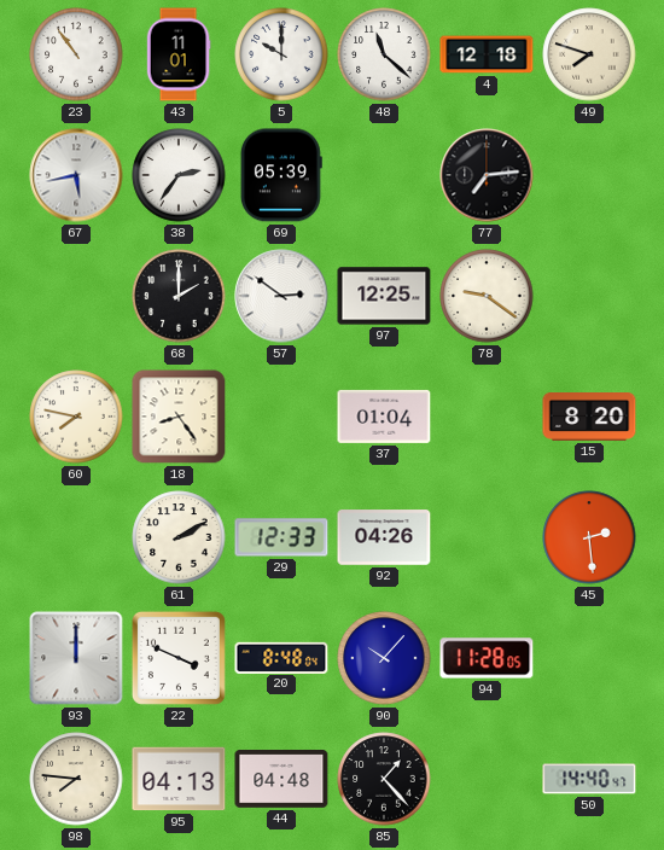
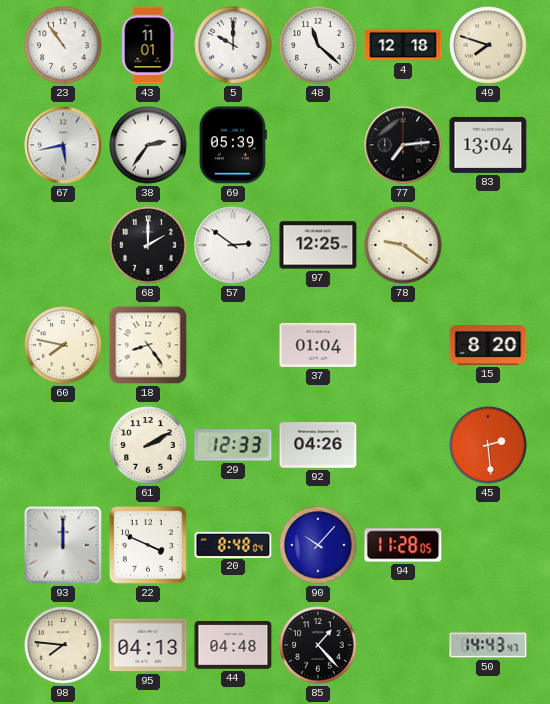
83: none -> 13:04
50: 14:40 -> 14:43
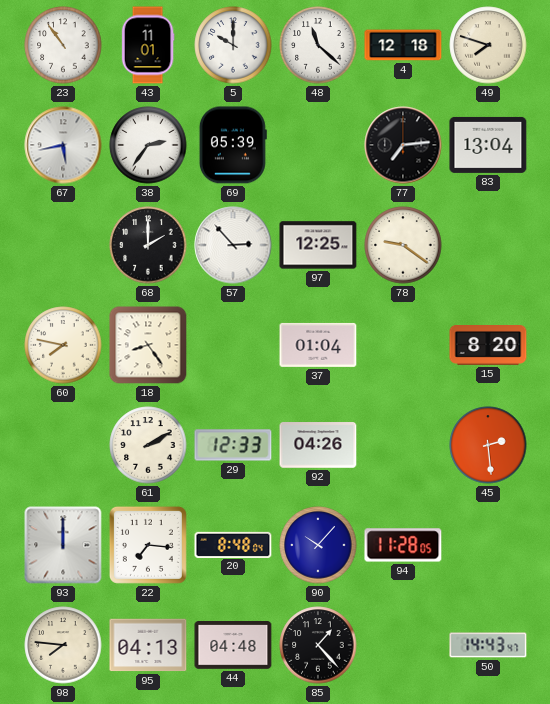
57: 2:51 -> 2:53
22: 3:49 -> 7:16
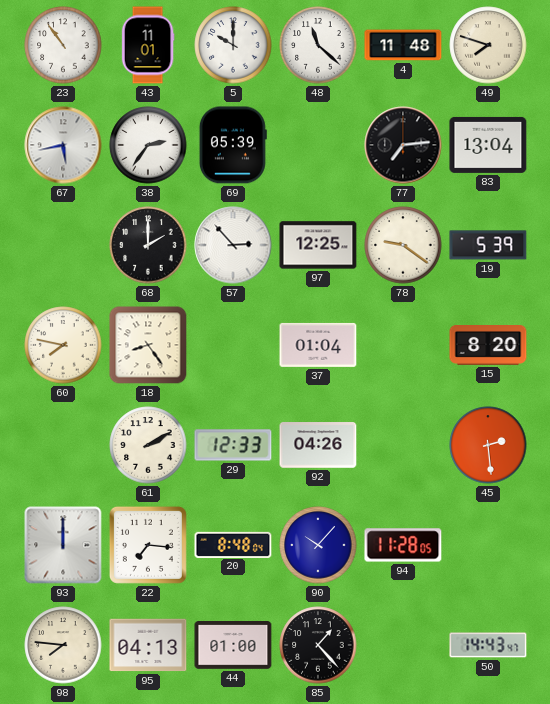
4: 12:18 -> 11:48
19: none -> 5:39
44: 04:48 -> 01:00
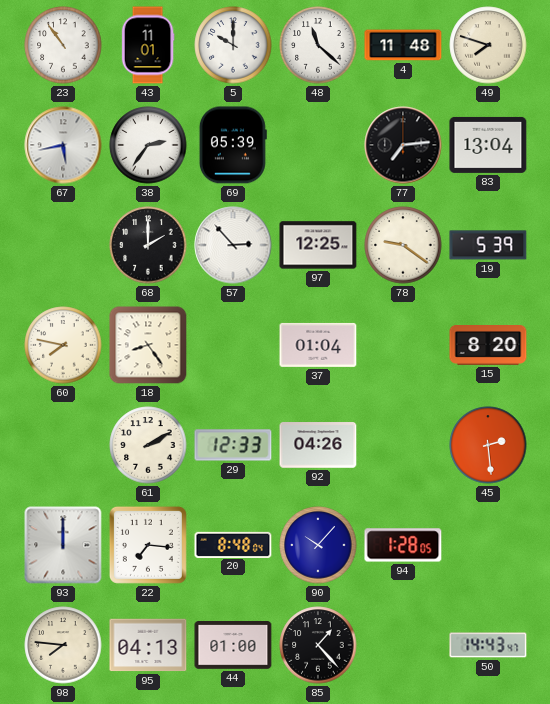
94: 11:28 -> 1:28
